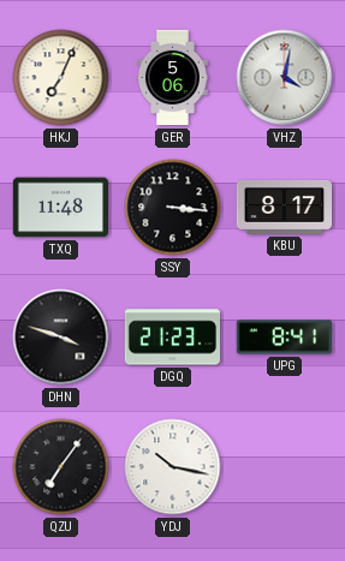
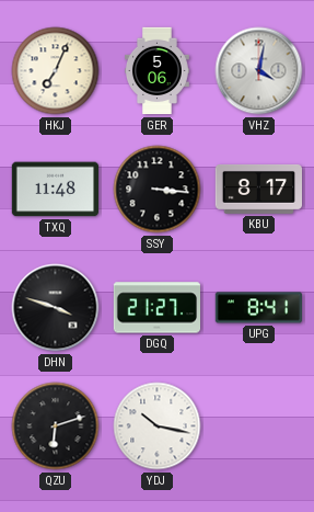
DGQ: 21:23 -> 21:27
QZU: 7:06 -> 6:12
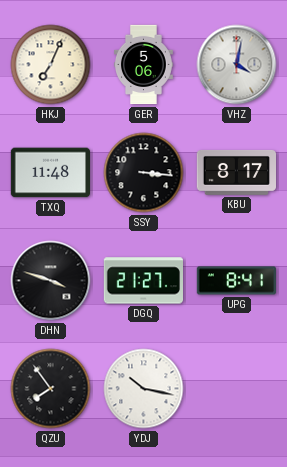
QZU: 6:12 -> 7:54
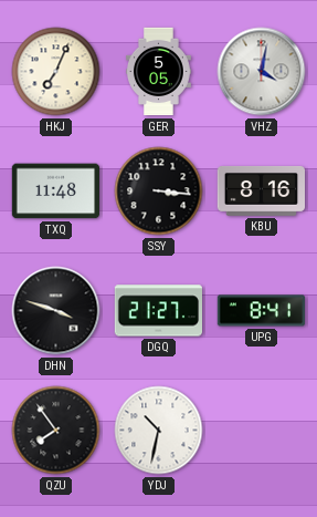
GER: 5:06 -> 5:05
KBU: 8:17 -> 8:16
YDJ: 10:17 -> 10:32
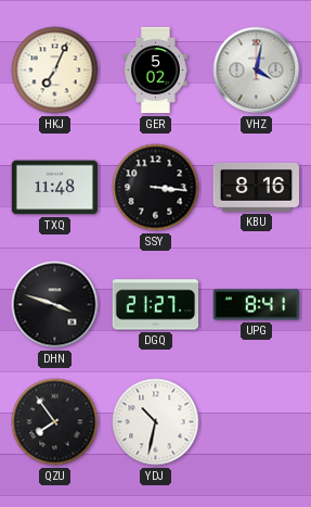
GER: 5:05 -> 5:02
